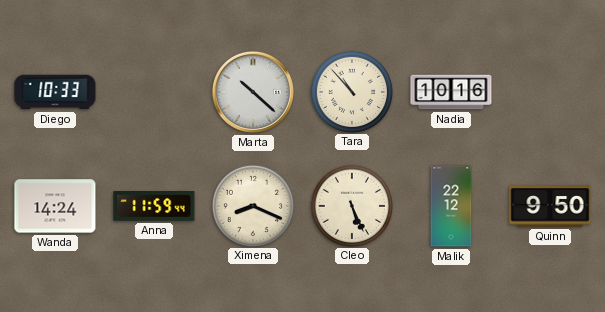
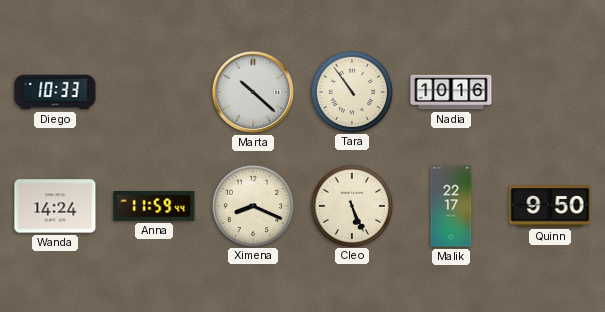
Tara: 10:53 -> 10:54
Malik: 22:12 -> 22:17
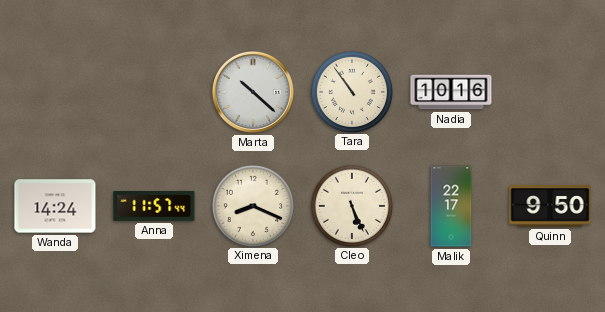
Diego: 10:33 -> none
Anna: 11:59 -> 11:57
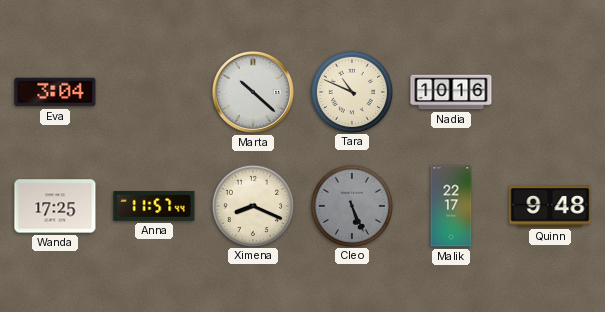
Eva: none -> 3:04
Tara: 10:54 -> 10:49
Wanda: 14:24 -> 17:25
Cleo dial: cream -> grey
Quinn: 9:50 -> 9:48
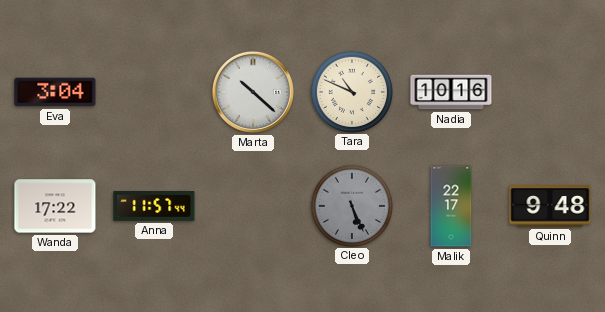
Wanda: 17:25 -> 17:22
Ximena: 8:19 -> none
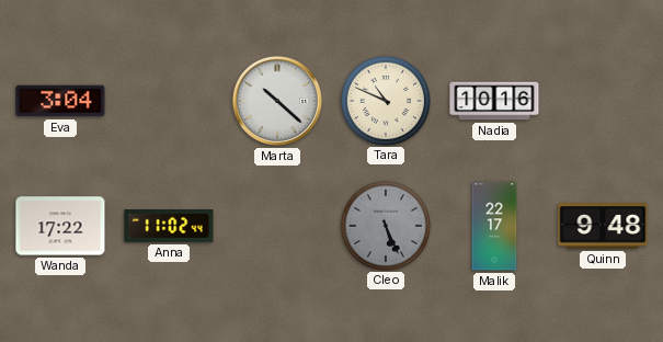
Anna: 11:57 -> 11:02
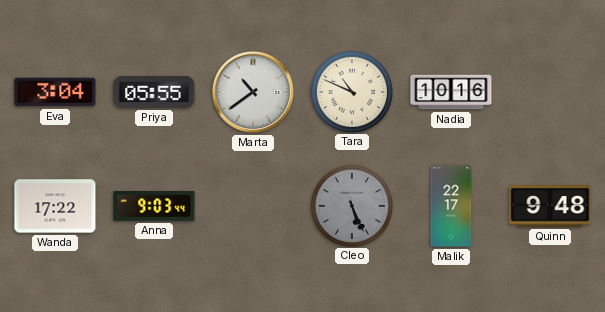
Priya: none -> 05:55
Marta: 10:22 -> 10:39
Anna: 11:02 -> 9:03
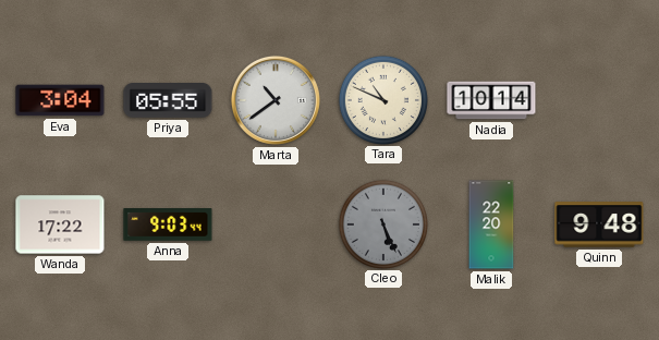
Nadia: 10:16 -> 10:14
Malik: 22:17 -> 22:20
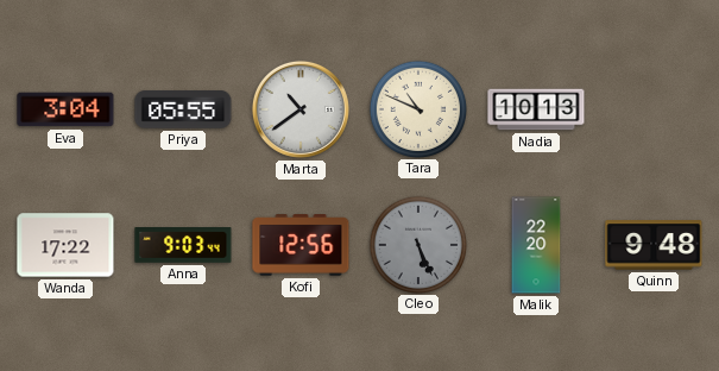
Nadia: 10:14 -> 10:13
Kofi: none -> 12:56
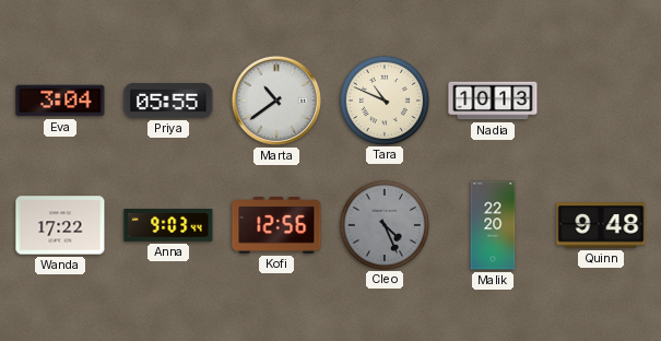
Cleo: 5:26 -> 4:26
